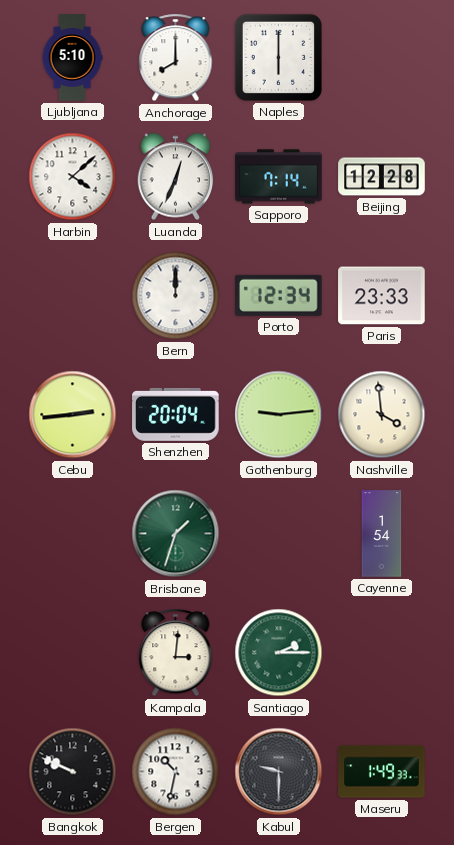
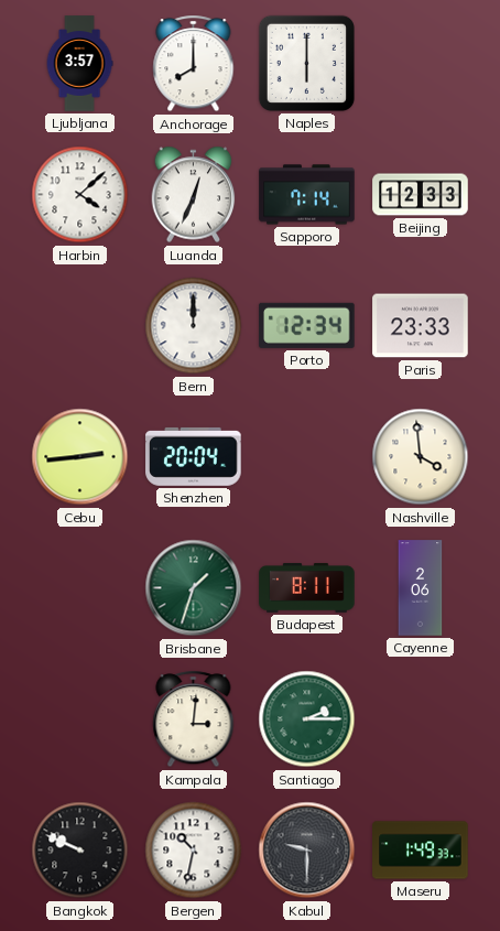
Ljubljana: 5:10 -> 3:57
Beijing: 12:28 -> 12:33
Gothenburg: 9:14 -> none
Budapest: none -> 8:11
Cayenne: 1:54 -> 2:06
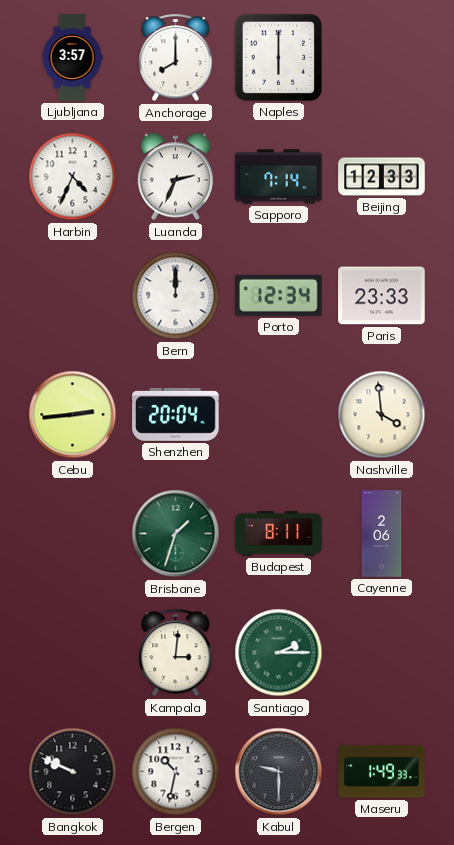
Harbin: 4:08 -> 4:34
Luanda: 12:34 -> 2:34
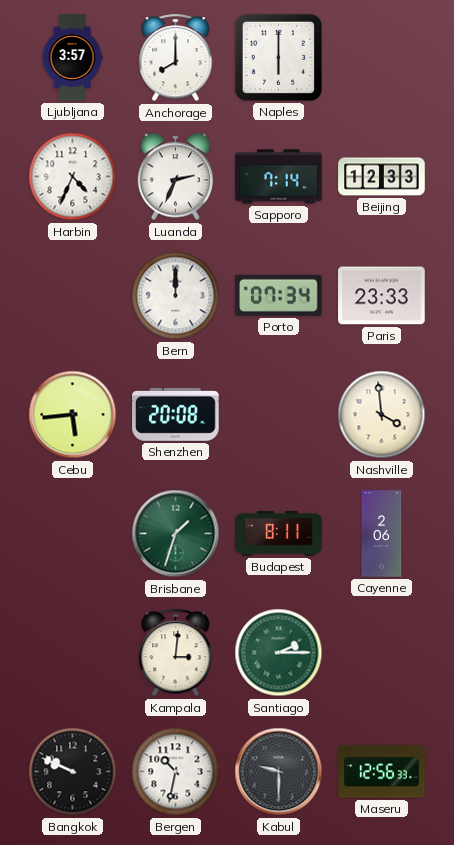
Porto: 12:34 -> 07:34
Cebu: 2:44 -> 5:44
Shenzhen: 20:04 -> 20:08
Maseru: 1:49 -> 12:56
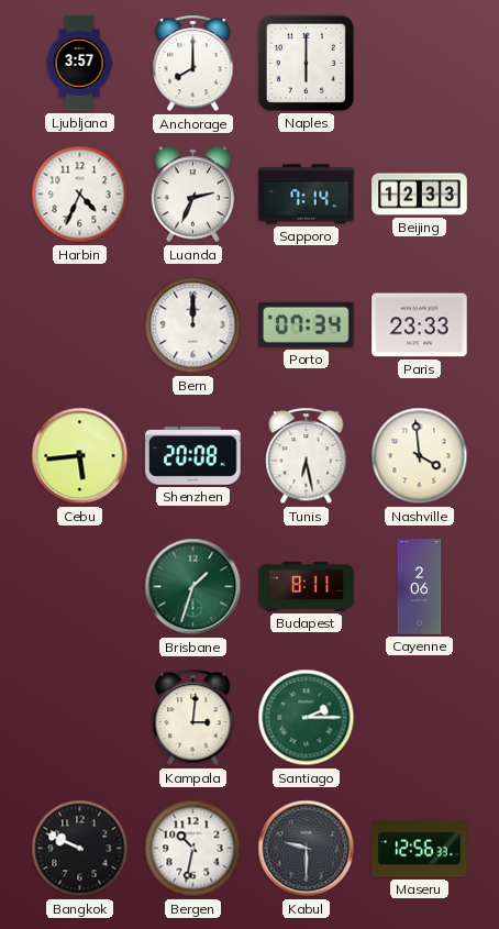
Tunis: none -> 6:28
